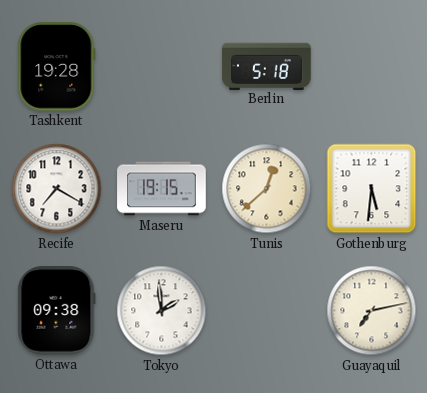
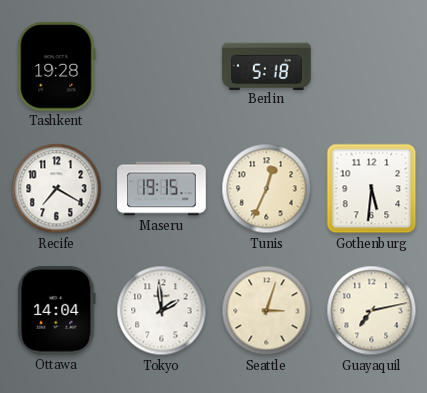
Tunis: 12:38 -> 12:34
Ottawa: 09:38 -> 14:04
Seattle: none -> 3:03
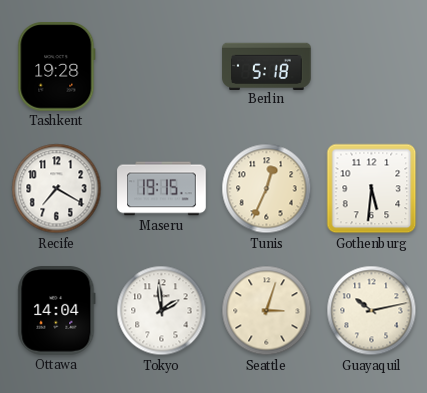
Guayaquil: 7:13 -> 10:13
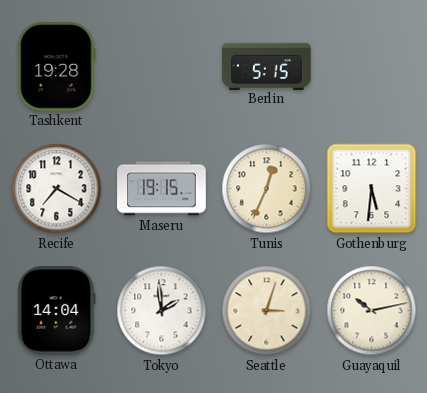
Berlin: 5:18 -> 5:15
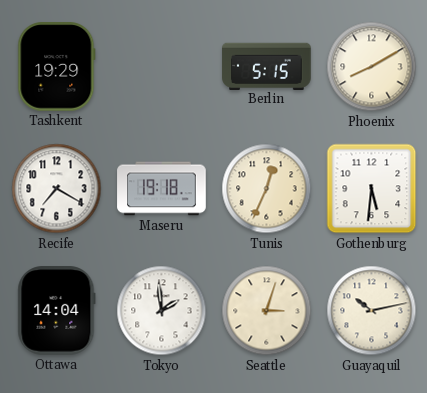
Tashkent: 19:28 -> 19:29
Phoenix: none -> 8:10
Maseru: 19:15 -> 19:18
